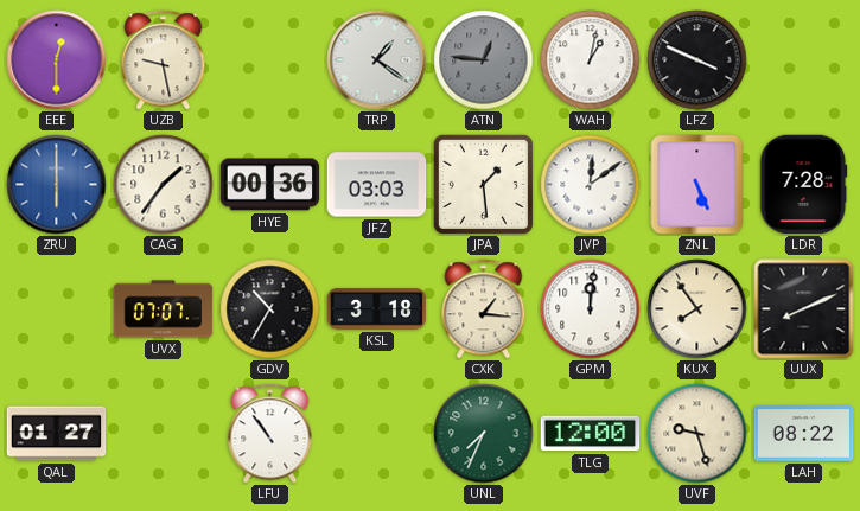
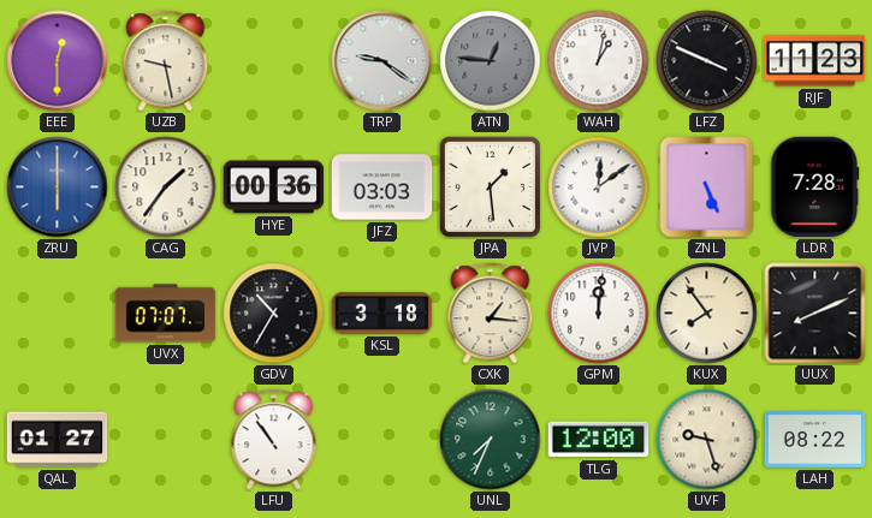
TRP: 1:21 -> 9:21
RJF: none -> 11:23
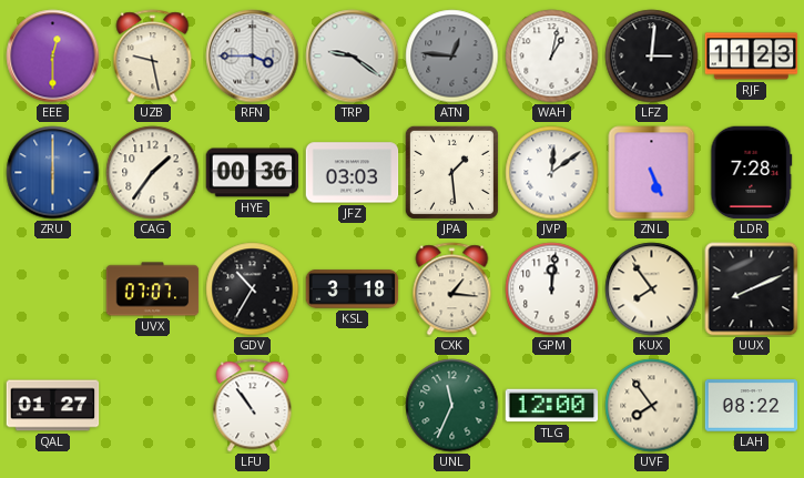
RFN: none -> 3:45
LFZ: 3:49 -> 3:01
UNL: 7:34 -> 11:34
UVF: 9:27 -> 7:54
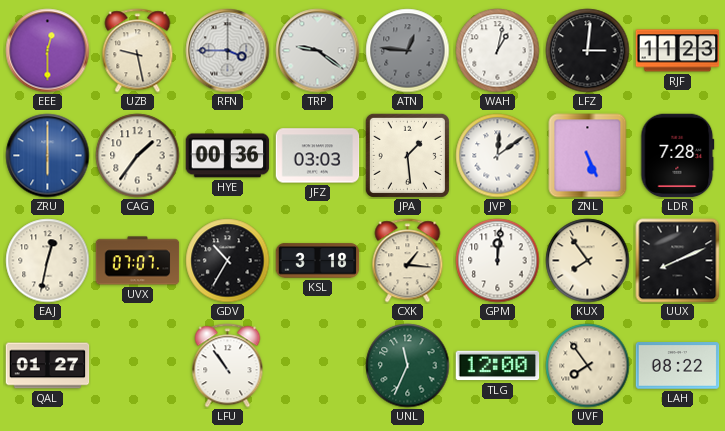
EAJ: none -> 12:32
